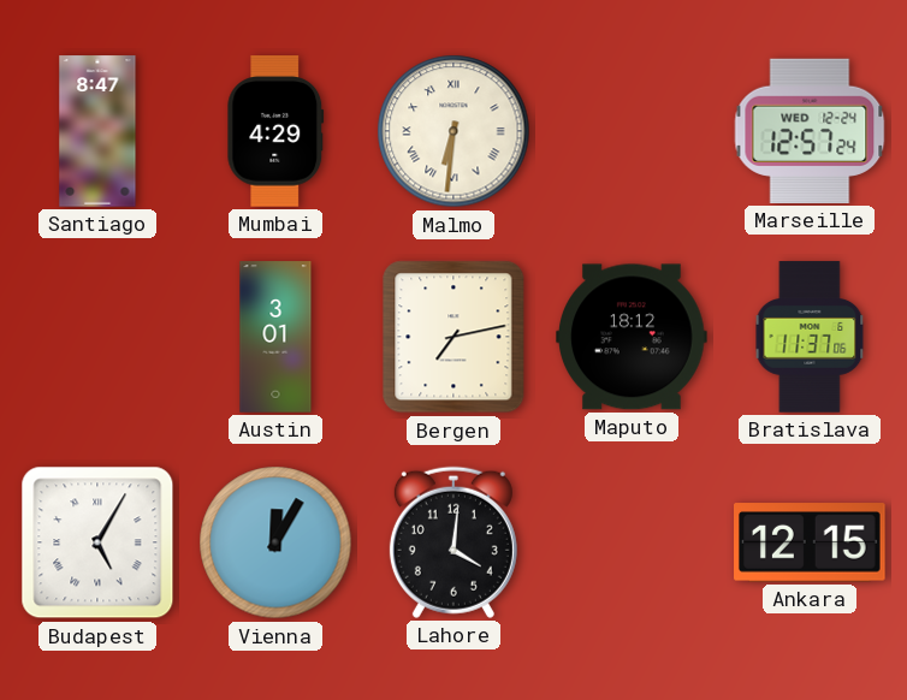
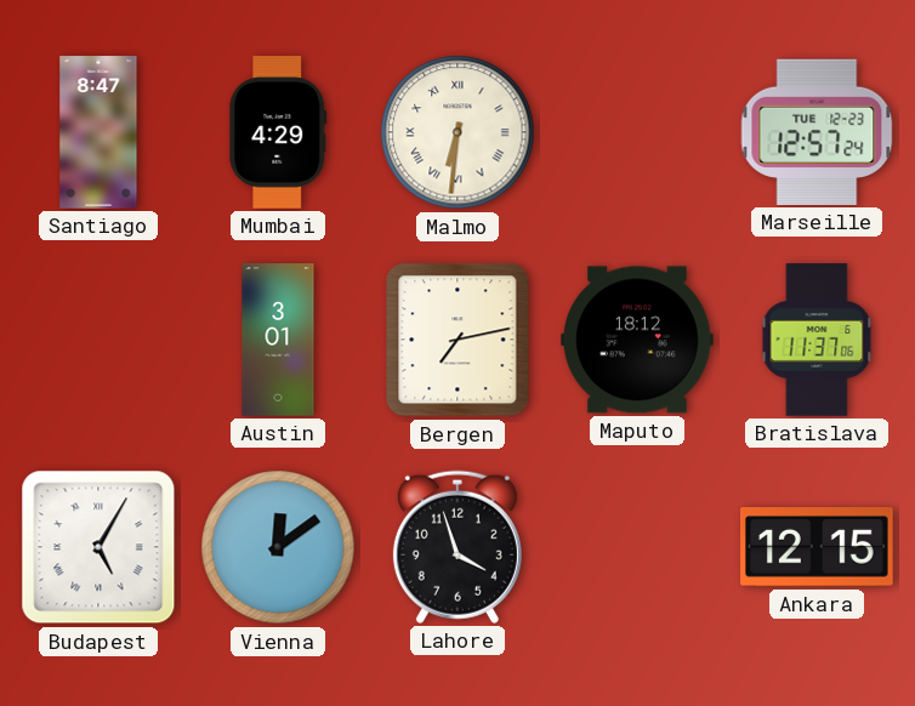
Marseille date: WED 12-24 -> TUE 12-23
Vienna: 12:05 -> 12:09
Lahore: 4:01 -> 3:57
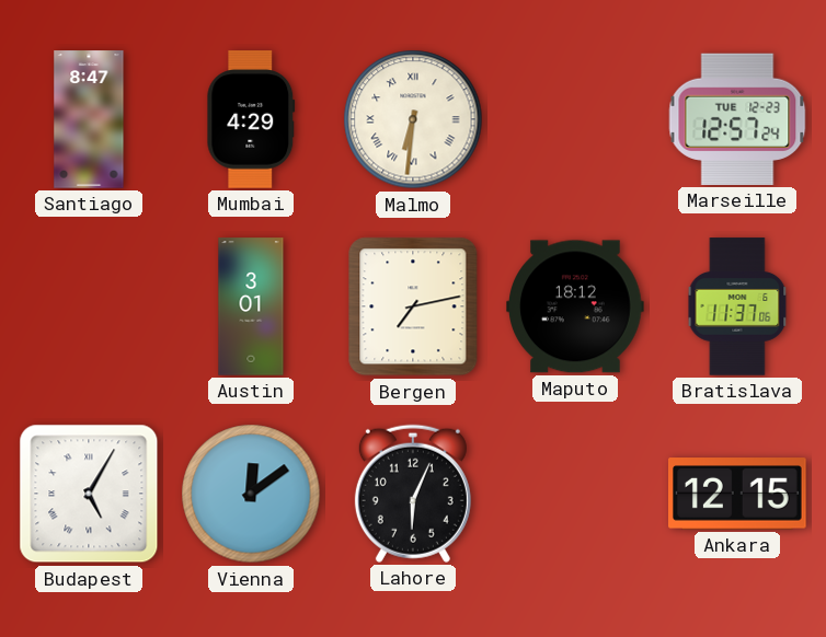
Lahore: 3:57 -> 6:04
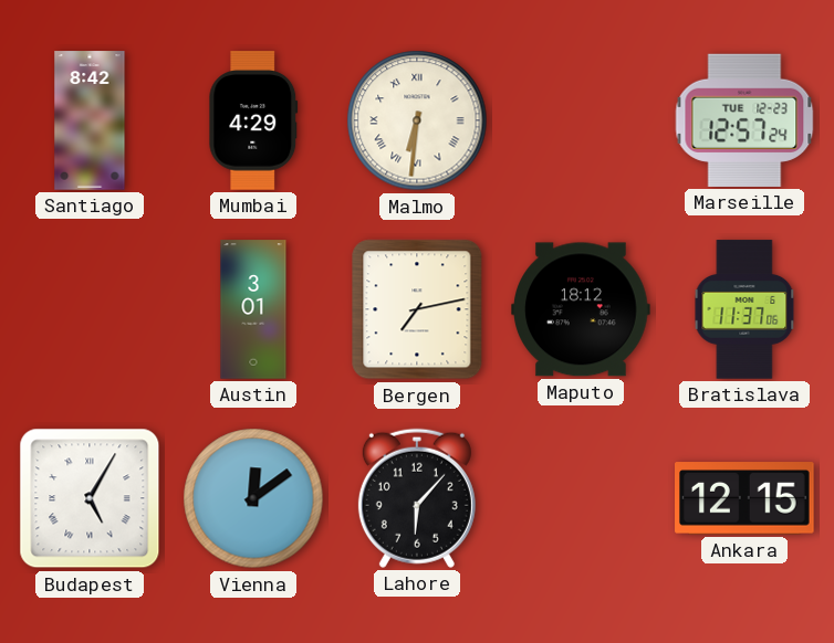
Santiago: 8:47 -> 8:42
Lahore: 6:04 -> 6:07
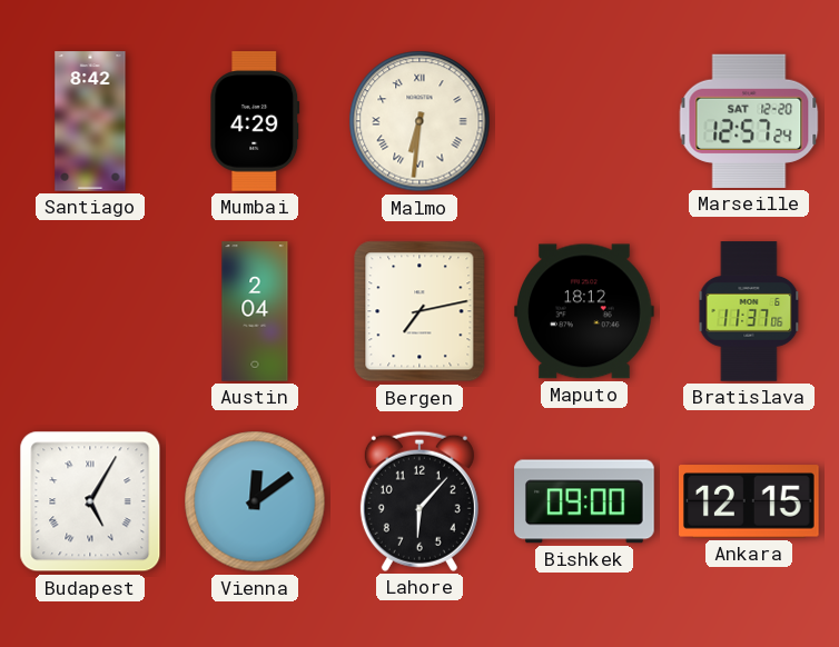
Marseille date: TUE 12-23 -> SAT 12-20
Austin: 3:01 -> 2:04
Bishkek: none -> 09:00
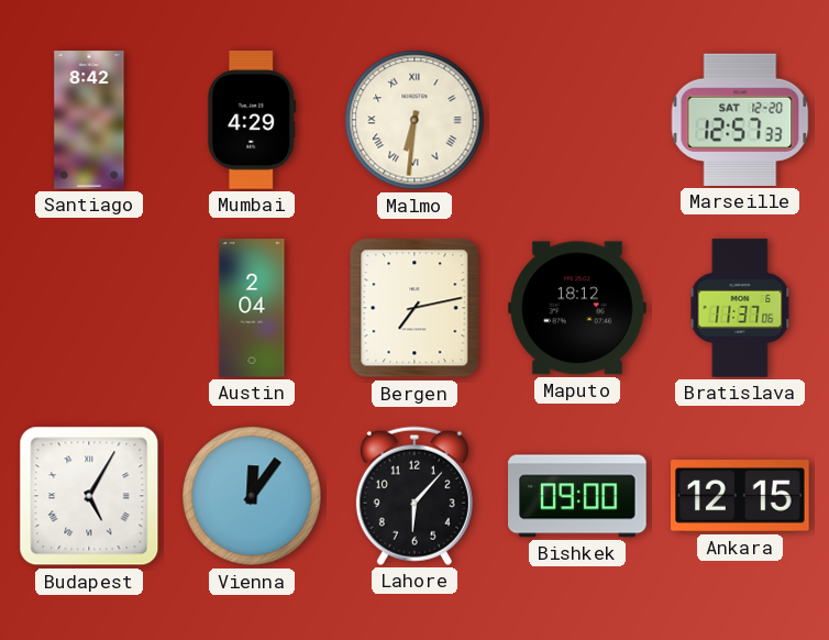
Marseille: 12:57:24 -> 12:57:33
Vienna: 12:09 -> 12:06
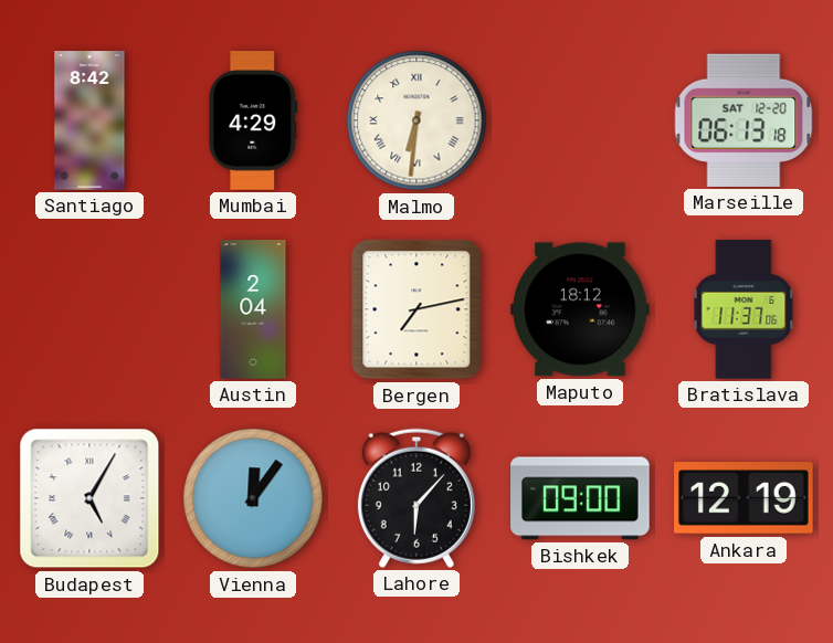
Marseille: 12:57 -> 06:13
Ankara: 12:15 -> 12:19
